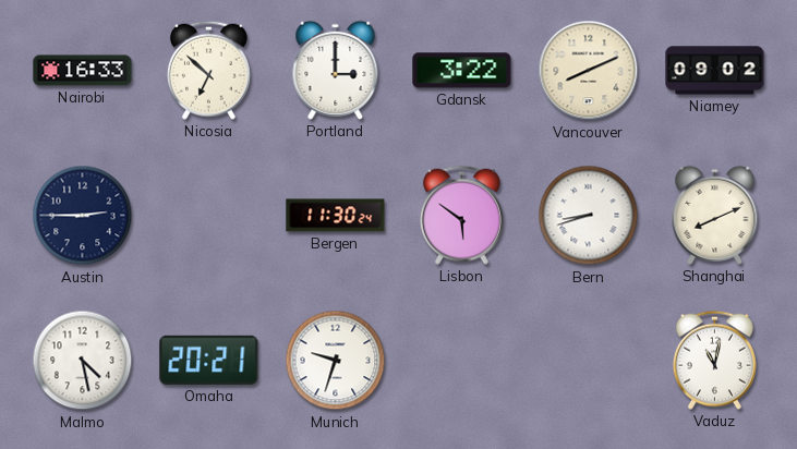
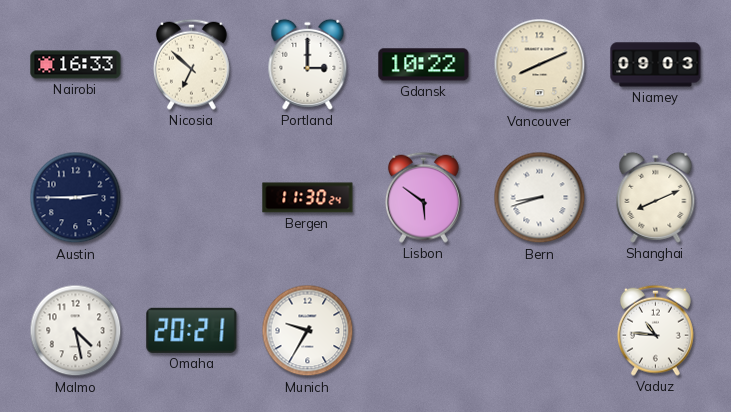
Gdansk: 3:22 -> 10:22
Niamey: 09:02 -> 09:03
Munich: 9:33 -> 9:35
Vaduz: 11:02 -> 10:46
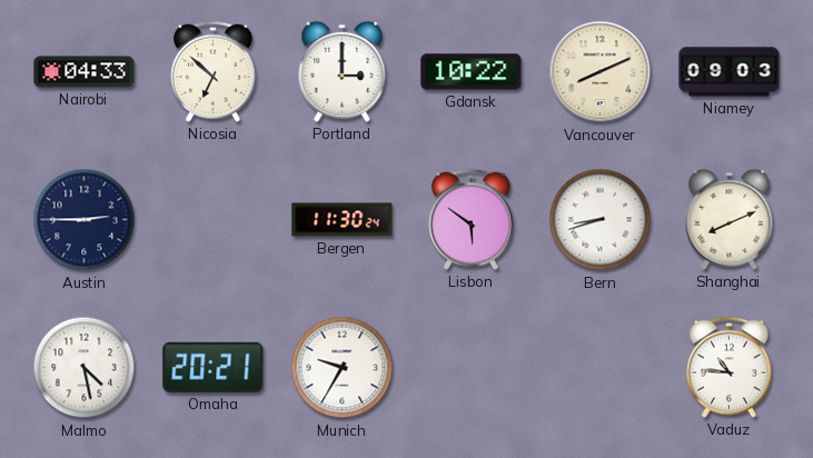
Nairobi: 16:33 -> 04:33
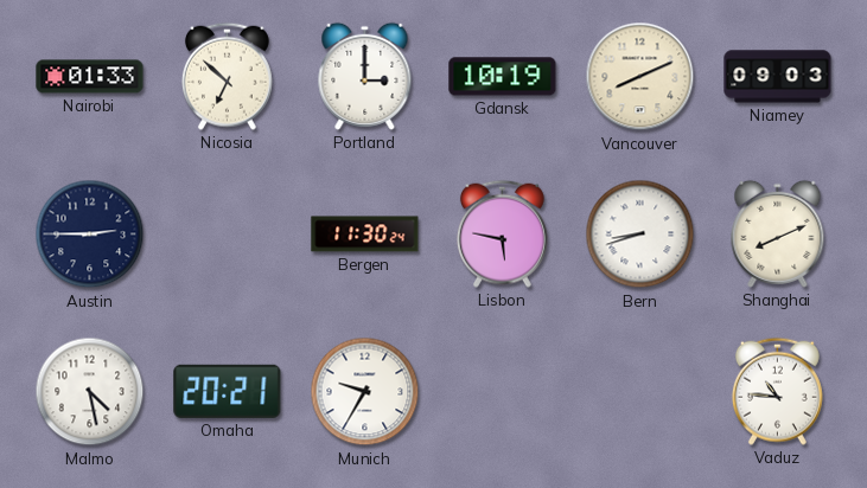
Nairobi: 04:33 -> 01:33
Gdansk: 10:22 -> 10:19
Lisbon: 5:51 -> 5:47
